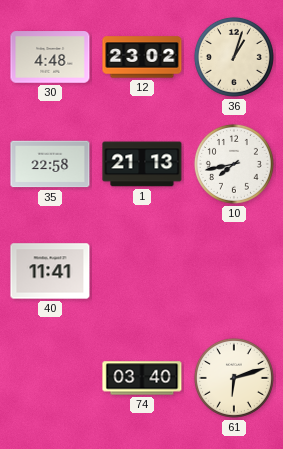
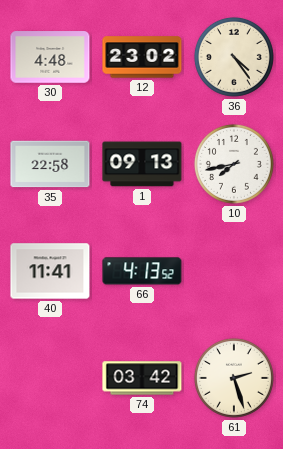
36: 1:03 -> 4:24
1: 21:13 -> 09:13
66: none -> 4:13
74: 03:40 -> 03:42
61: 6:12 -> 2:27
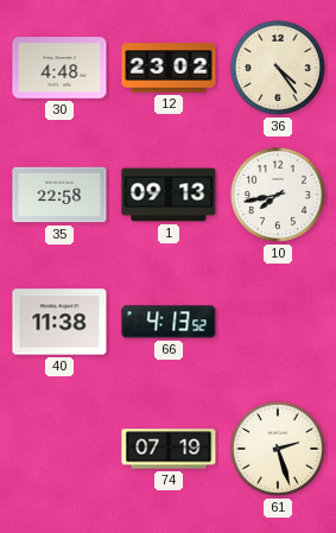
40: 11:41 -> 11:38
74: 03:42 -> 07:19
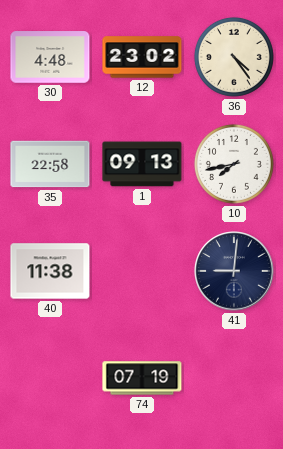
66: 4:13 -> none
41: none -> 9:01
61: 2:27 -> none
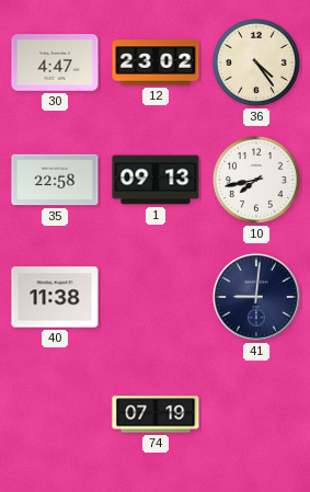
30: 4:48 -> 4:47
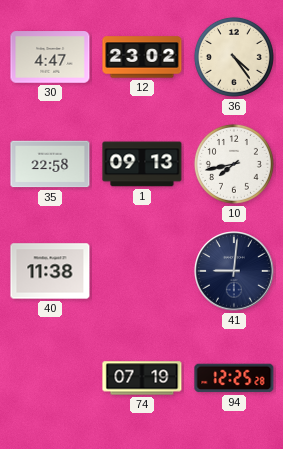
94: none -> 12:25
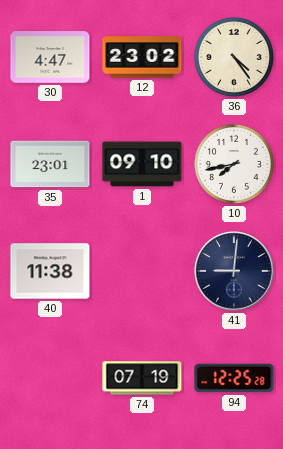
35: 22:58 -> 23:01
1: 09:13 -> 09:10
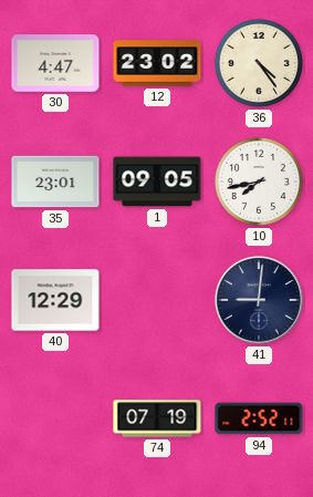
1: 09:10 -> 09:05
40: 11:38 -> 12:29
94: 12:25 -> 2:52
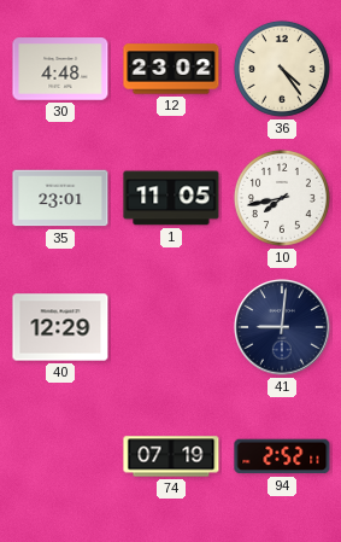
30: 4:47 -> 4:48
1: 09:05 -> 11:05
